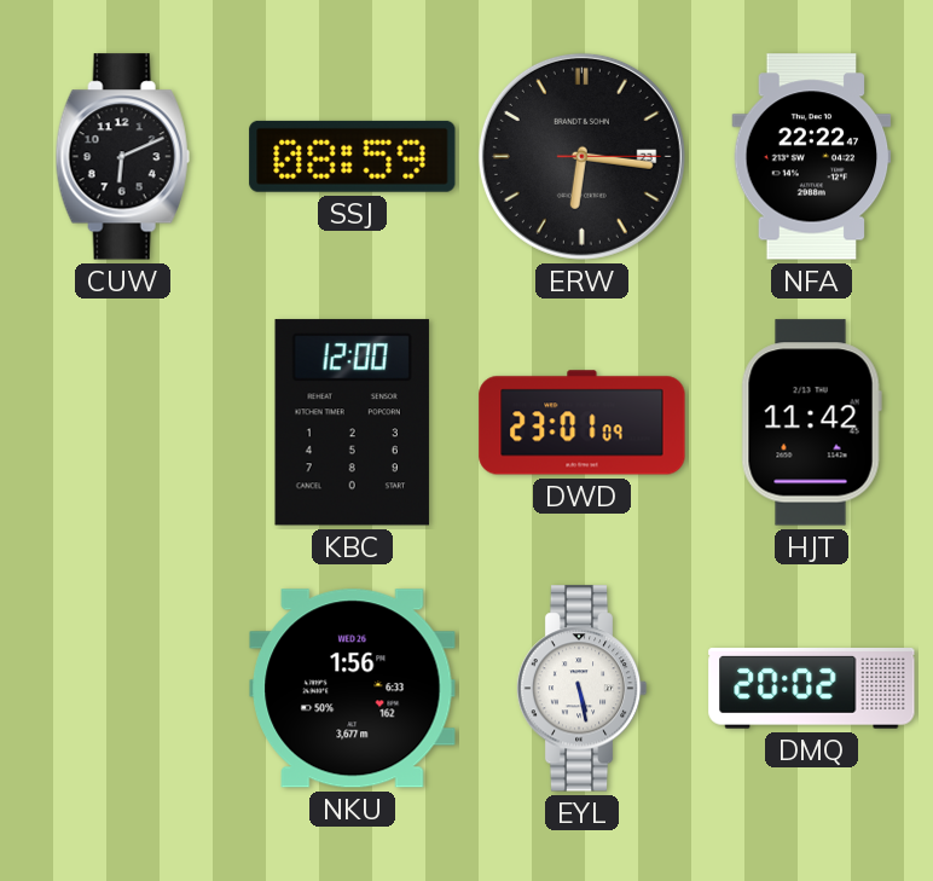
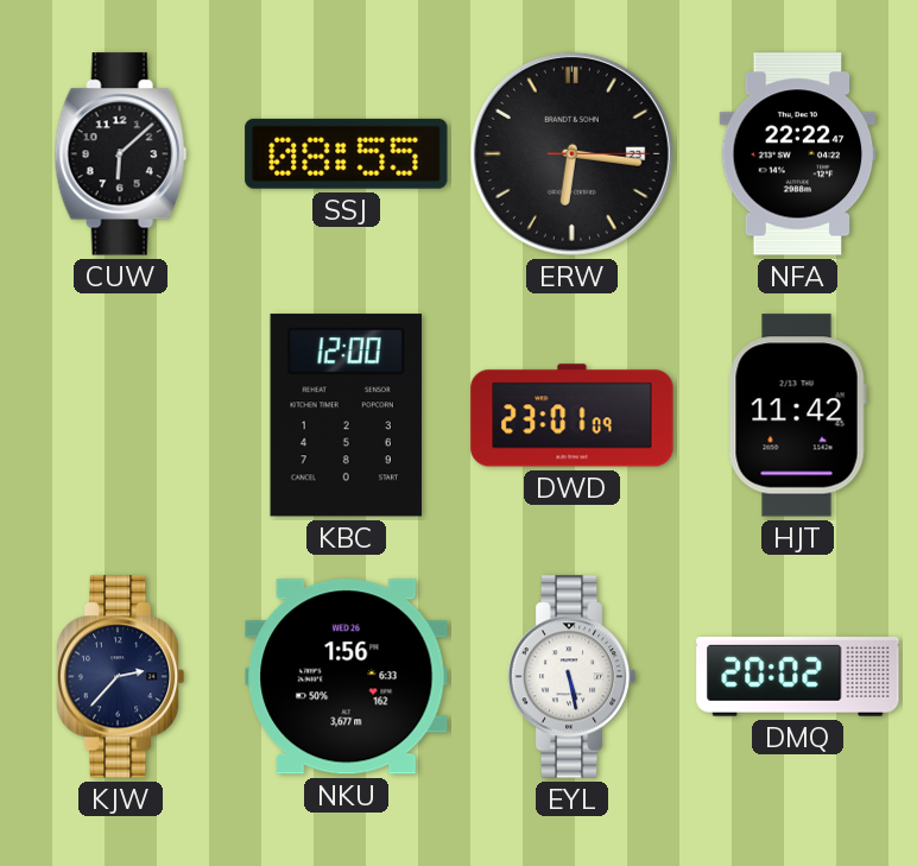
CUW: 6:11 -> 6:08
SSJ: 08:59 -> 08:55
KJW: none -> 2:37
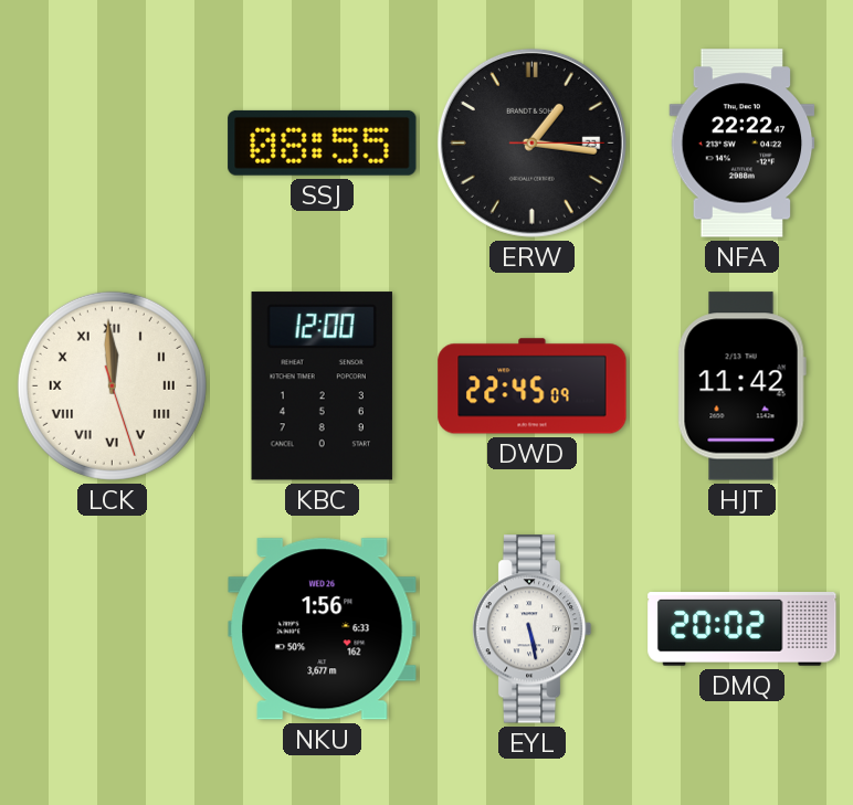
CUW: 6:08 -> none
ERW: 6:16 -> 1:16
LCK: none -> 11:59
DWD: 23:01 -> 22:45
KJW: 2:37 -> none
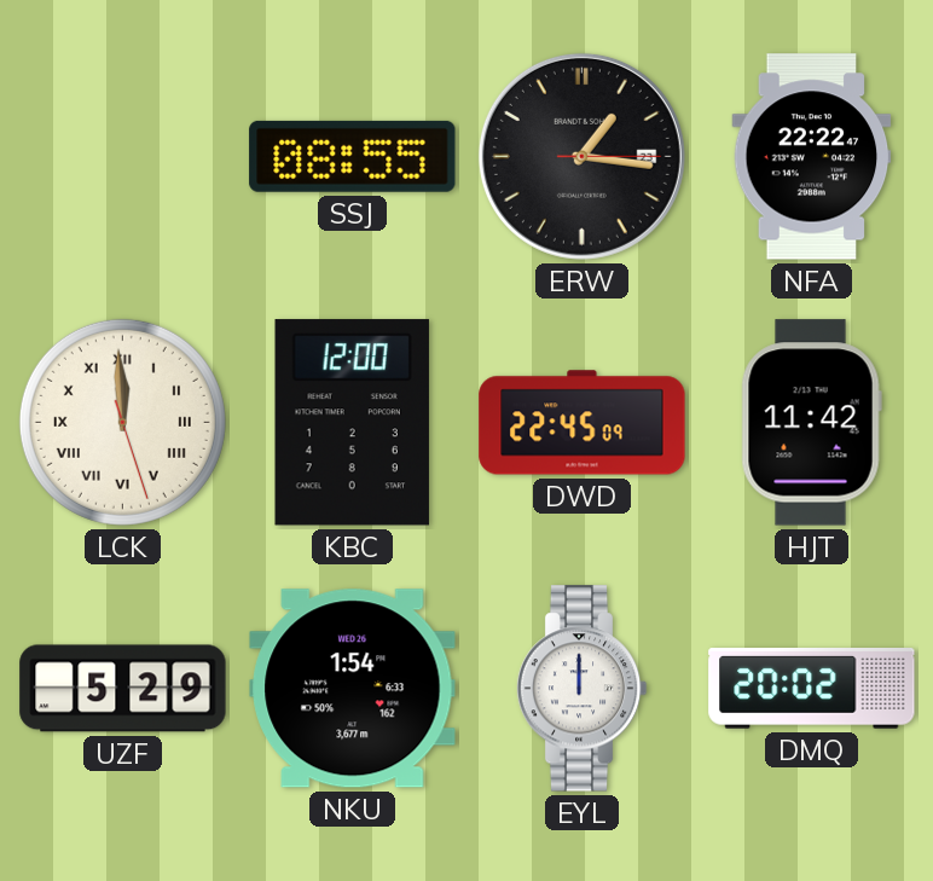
UZF: none -> 5:29
NKU: 1:56 -> 1:54
EYL: 5:28 -> 12:00
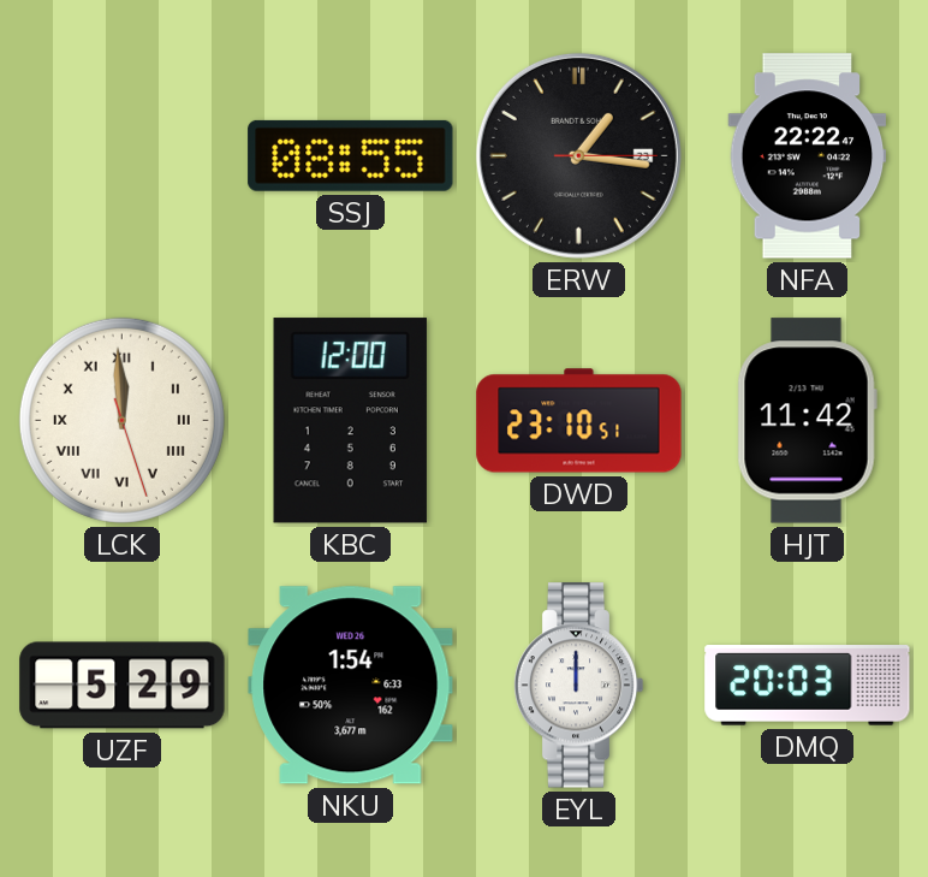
DWD: 22:45 -> 23:10
DMQ: 20:02 -> 20:03
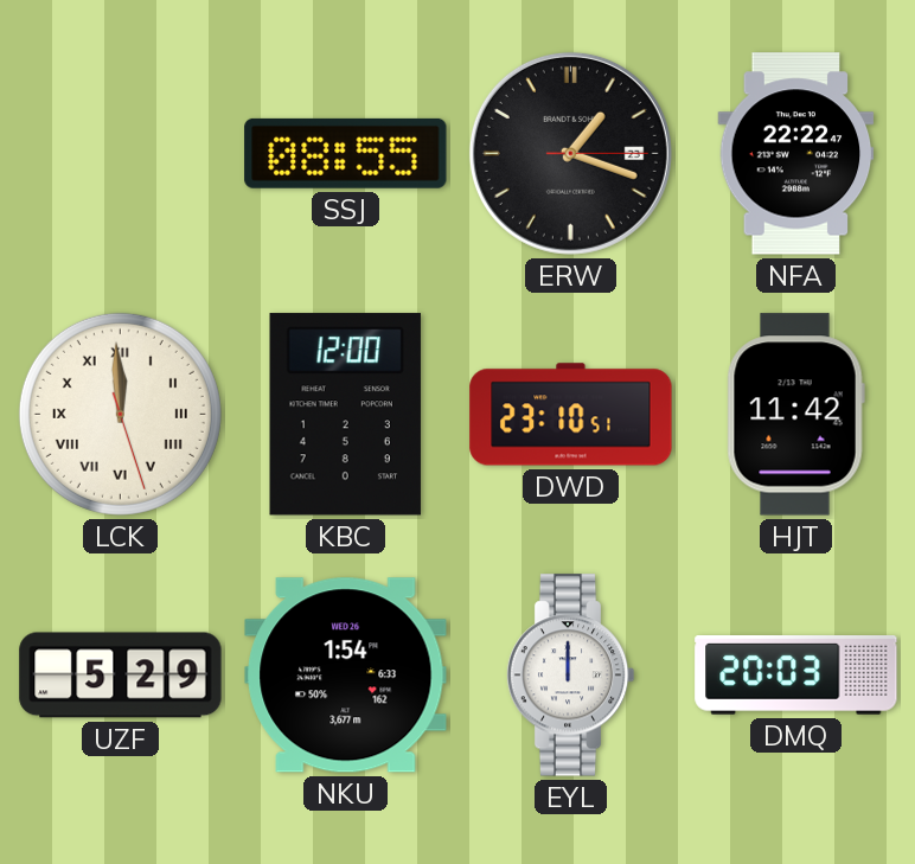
ERW: 1:16 -> 1:18
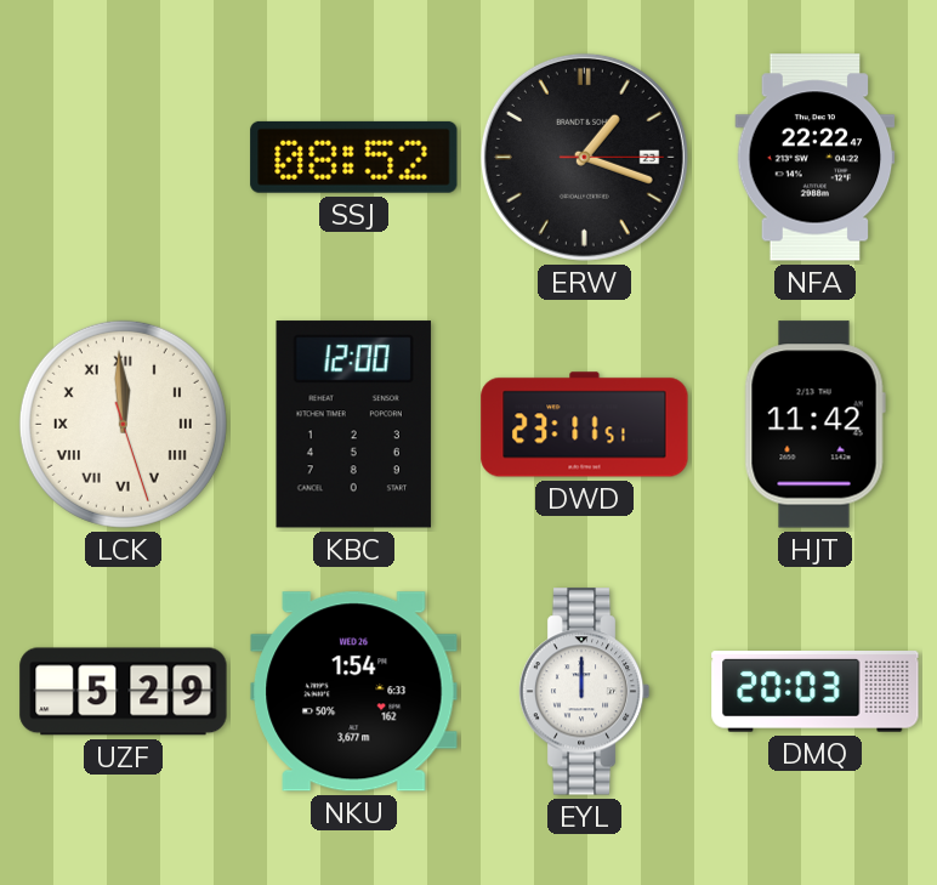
SSJ: 08:55 -> 08:52
DWD: 23:10 -> 23:11
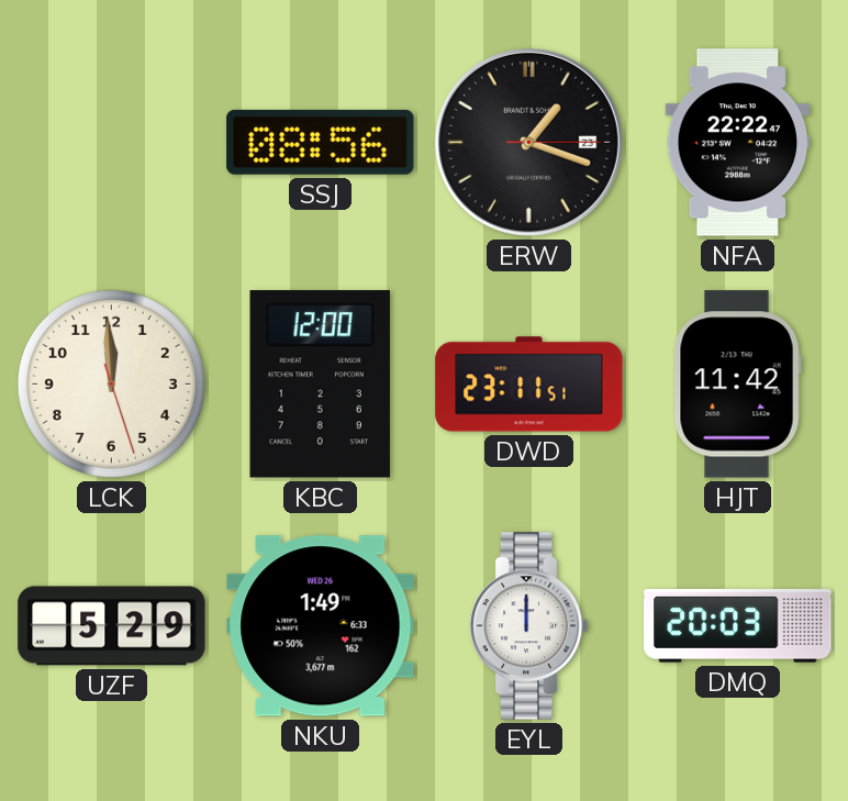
SSJ: 08:52 -> 08:56
LCK numerals: Roman -> Arabic
NKU: 1:54 -> 1:49
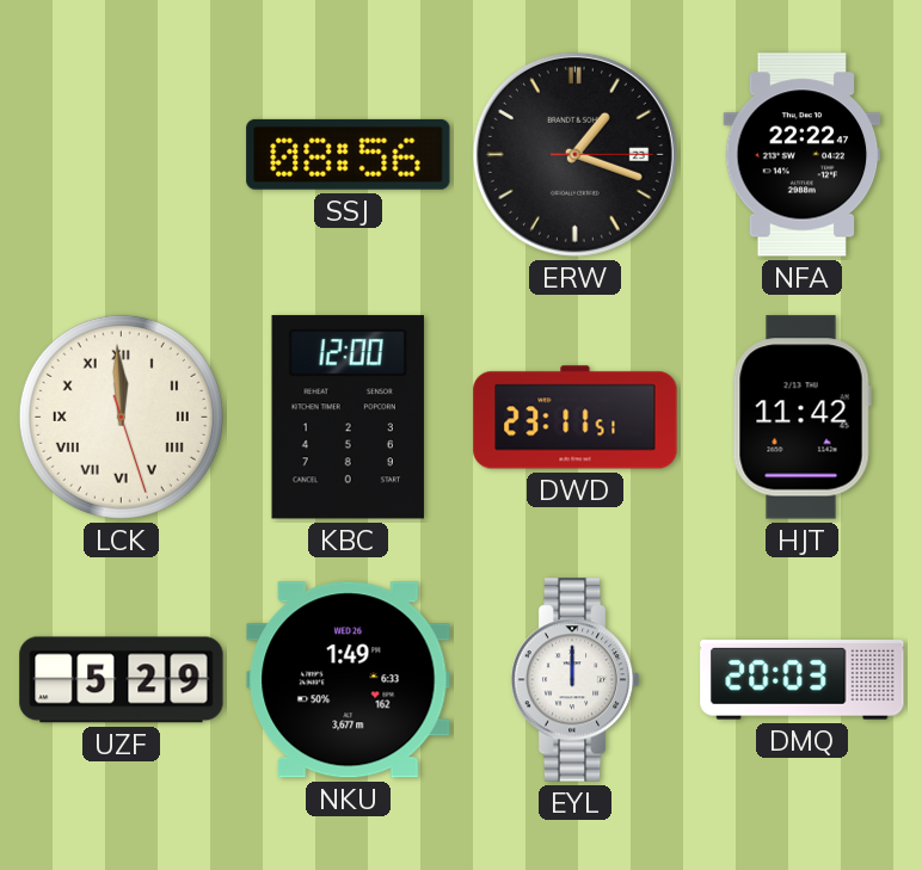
LCK numerals: Arabic -> Roman
